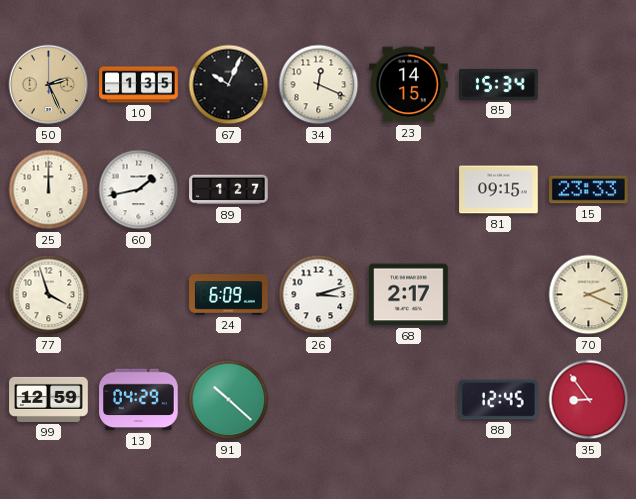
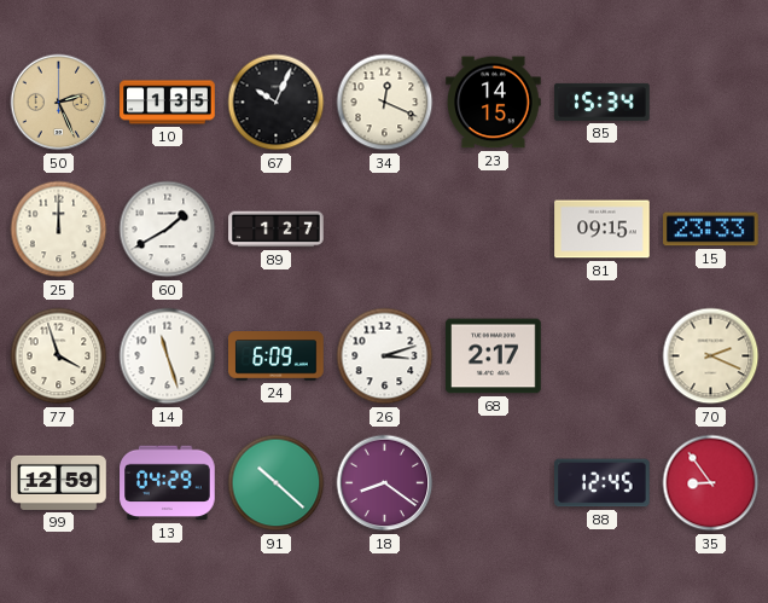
60: 1:43 -> 1:40
14: none -> 11:27
18: none -> 8:21
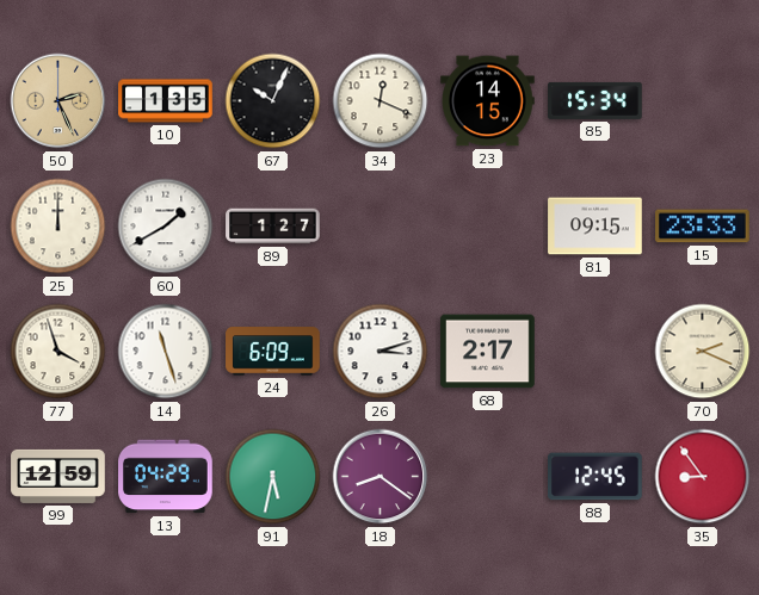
91: 10:22 -> 5:32
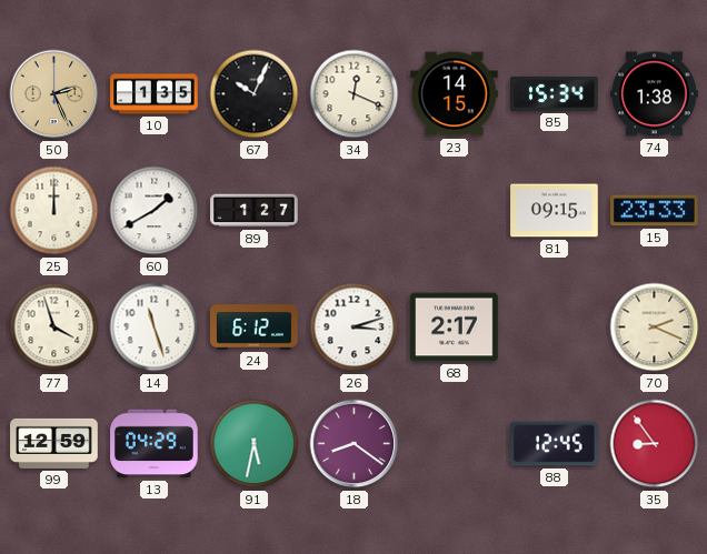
74: none -> 1:38
24: 6:09 -> 6:12
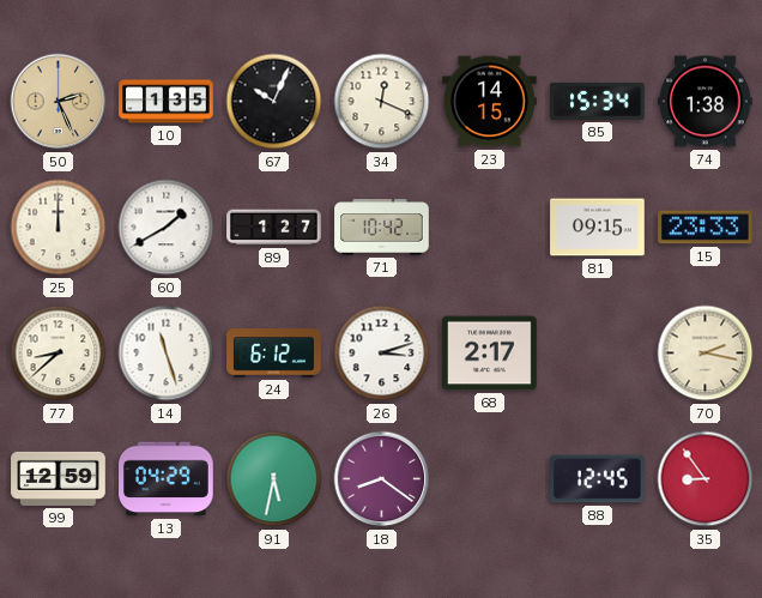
71: none -> 10:42
77: 3:57 -> 8:38
70: 2:19 -> 2:17
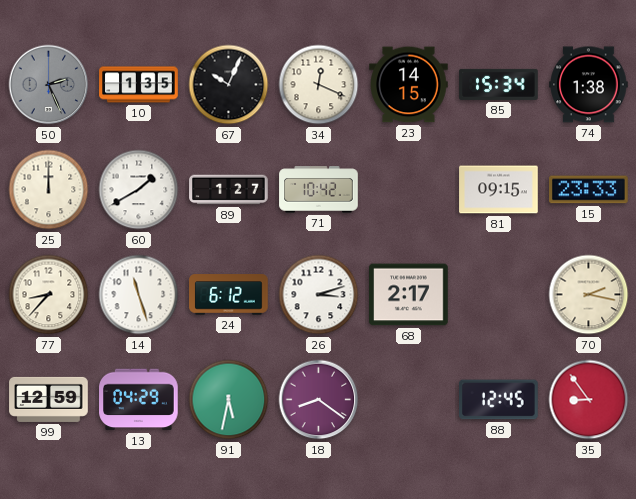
50 dial: champagne -> grey
77: 8:38 -> 8:37
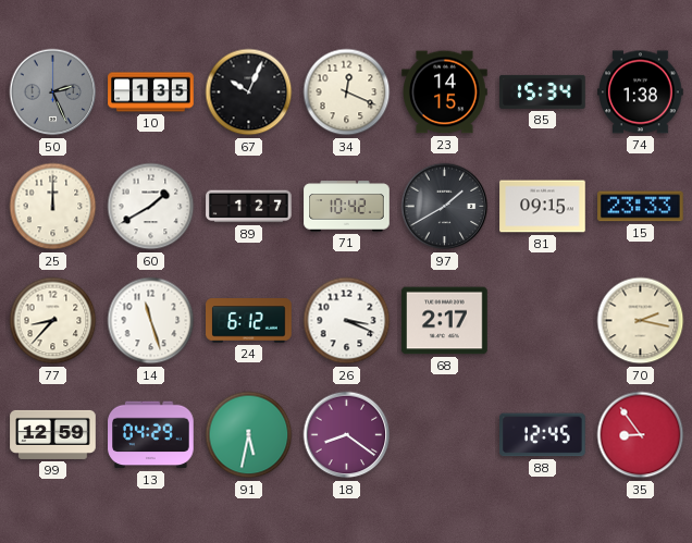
97: none -> 1:40
26: 3:12 -> 3:19
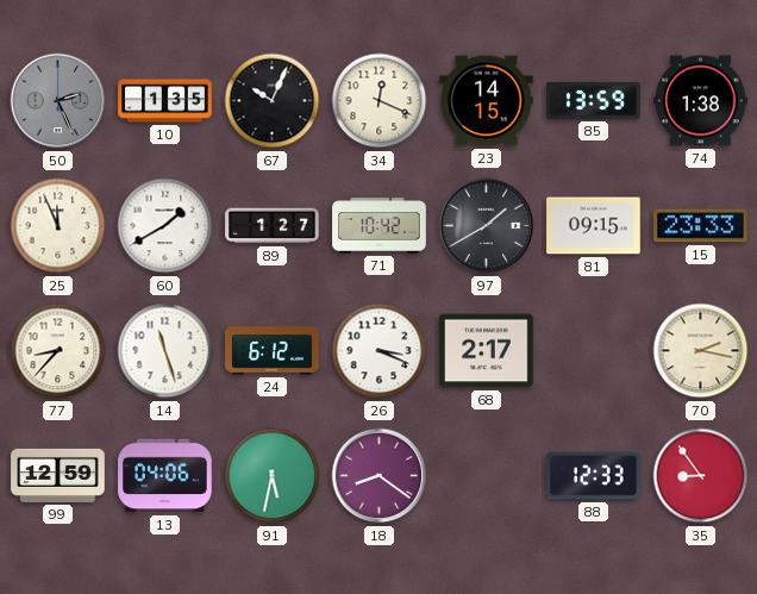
85: 15:34 -> 13:59
25: 12:00 -> 11:56
13: 04:29 -> 04:06
88: 12:45 -> 12:33
